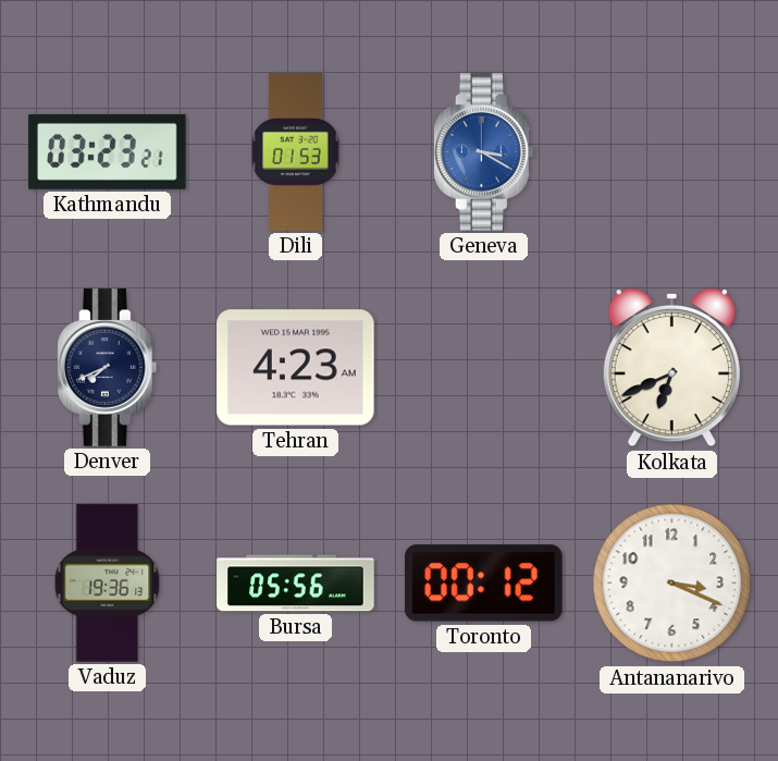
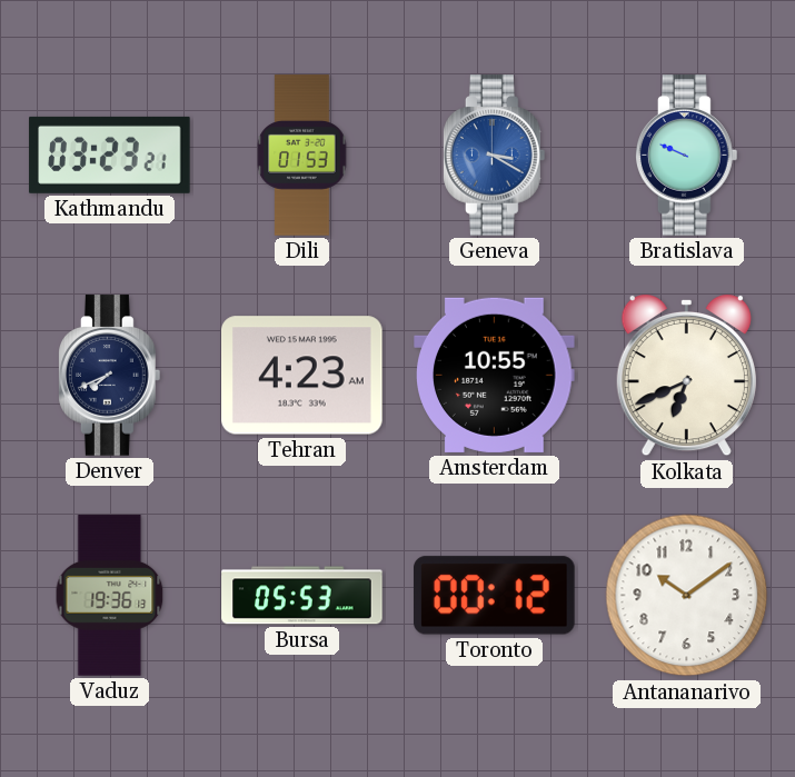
Bratislava: none -> 9:49
Amsterdam: none -> 10:55
Bursa: 05:56 -> 05:53
Antananarivo: 3:19 -> 10:09
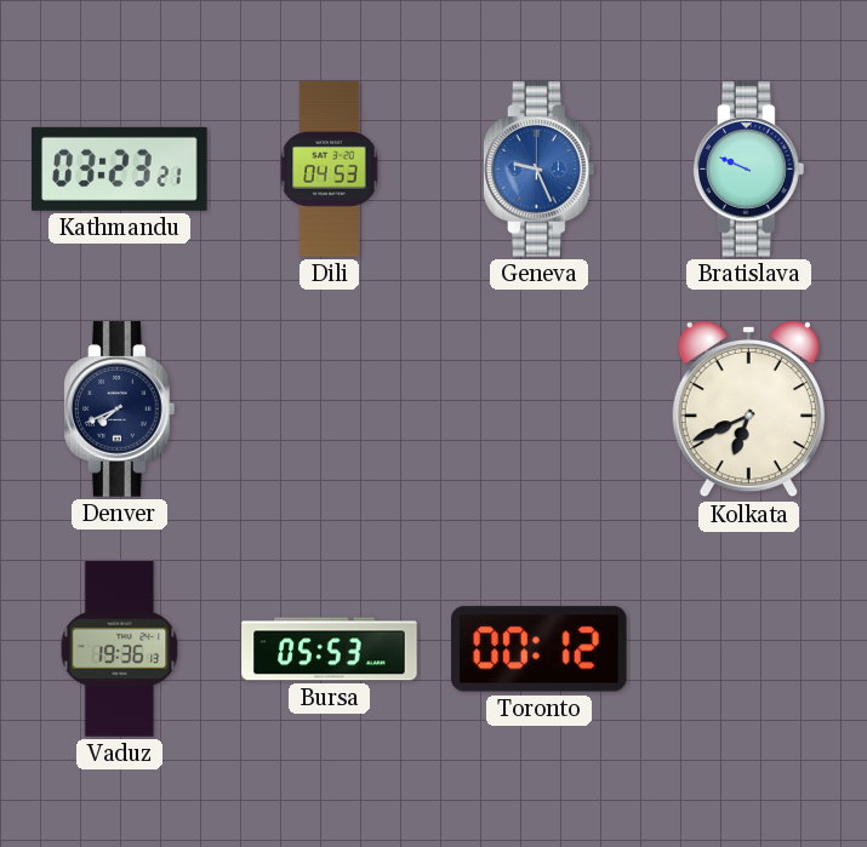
Dili: 01:53 -> 04:53
Geneva: 3:20 -> 9:26
Tehran: 4:23 -> none
Amsterdam: 10:55 -> none
Antananarivo: 10:09 -> none
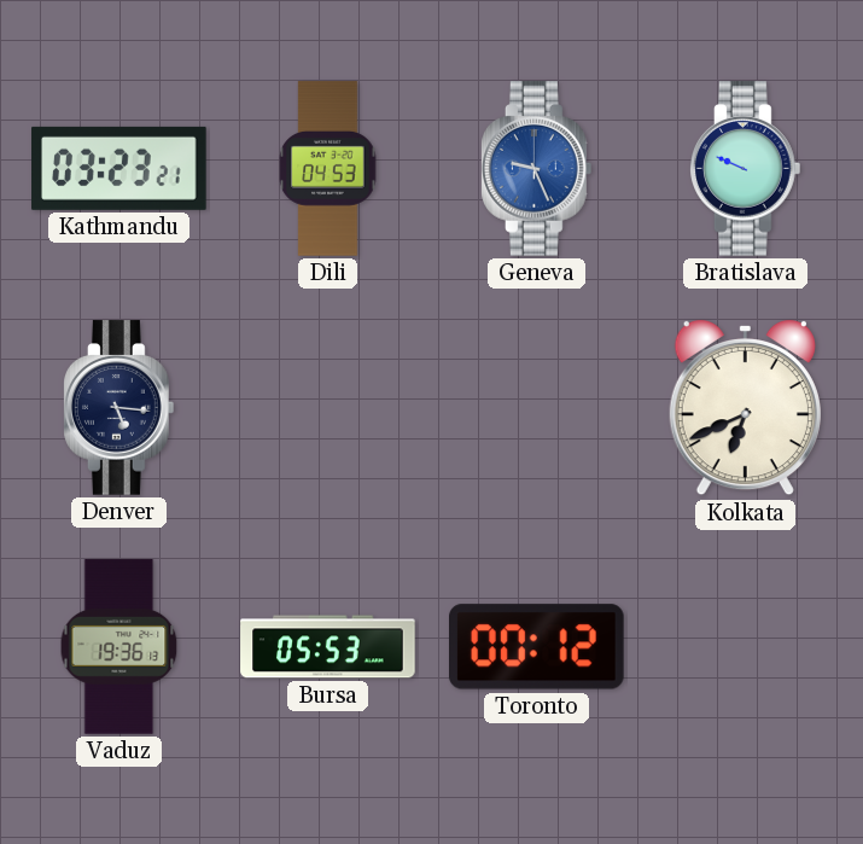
Denver: 7:41 -> 5:16
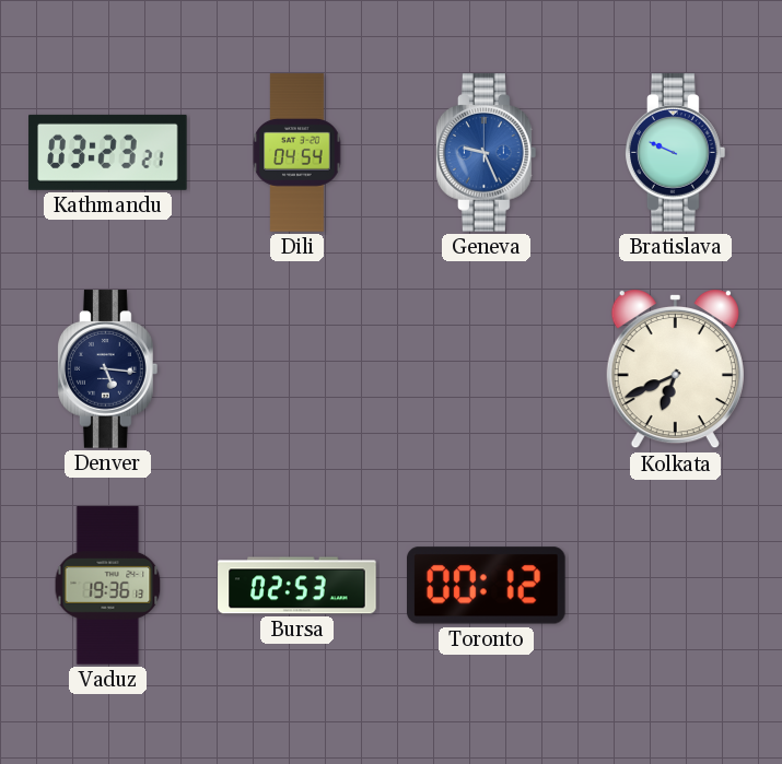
Dili: 04:53 -> 04:54
Bursa: 05:53 -> 02:53
